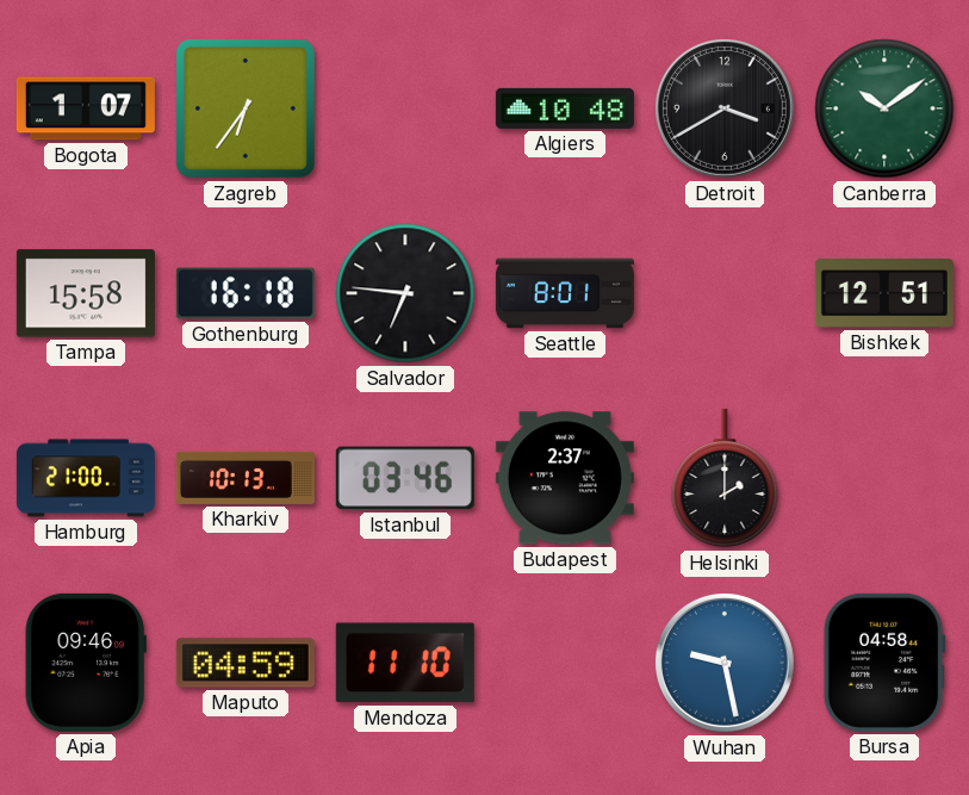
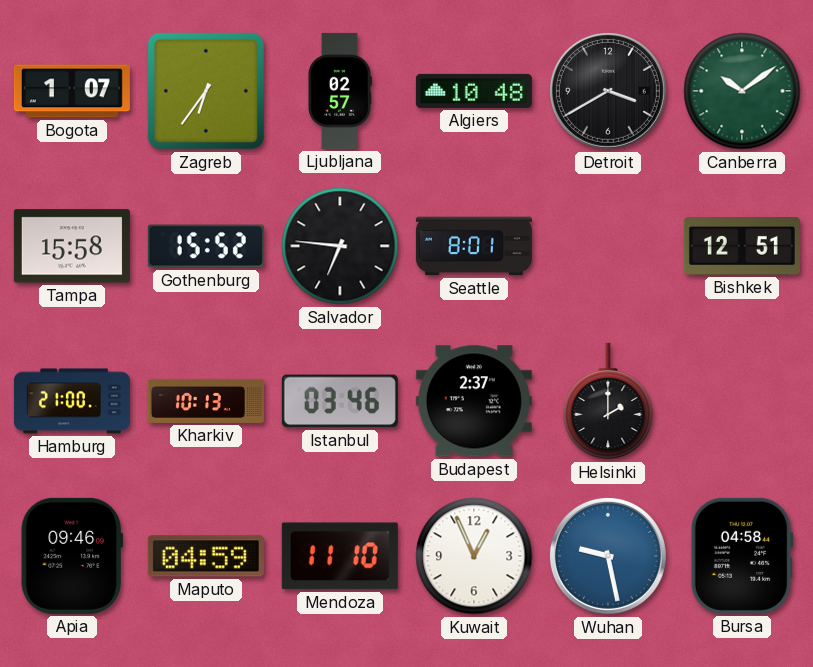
Ljubljana: none -> 02:57
Gothenburg: 16:18 -> 15:52
Kuwait: none -> 12:56
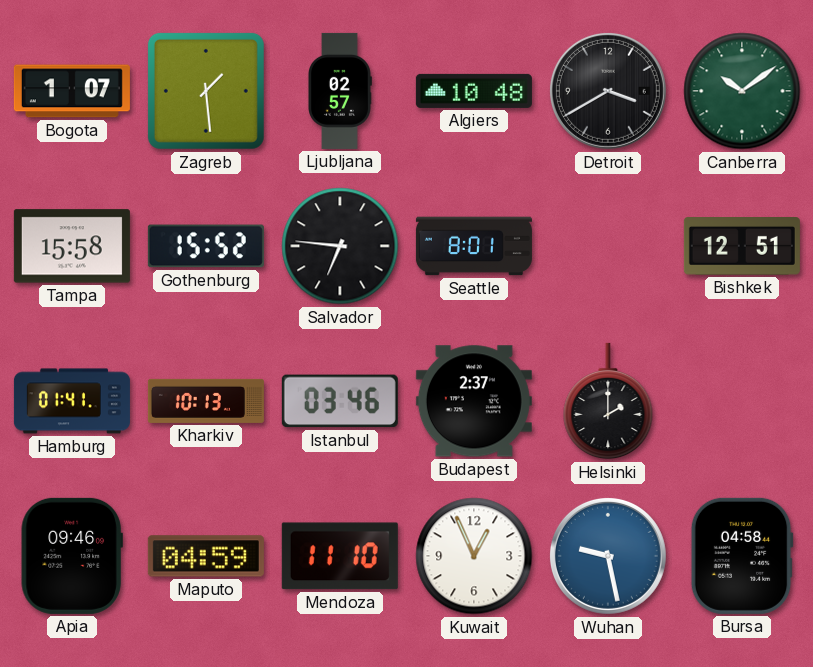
Zagreb: 6:36 -> 1:29
Hamburg: 21:00 -> 01:41
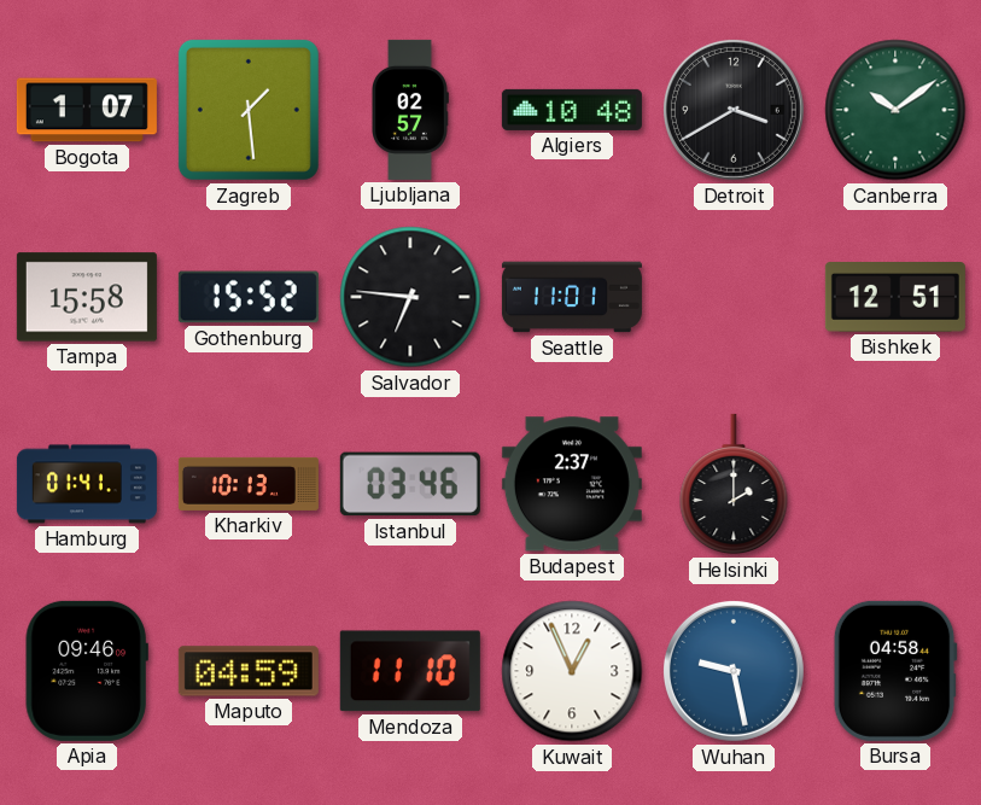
Seattle: 8:01 -> 11:01
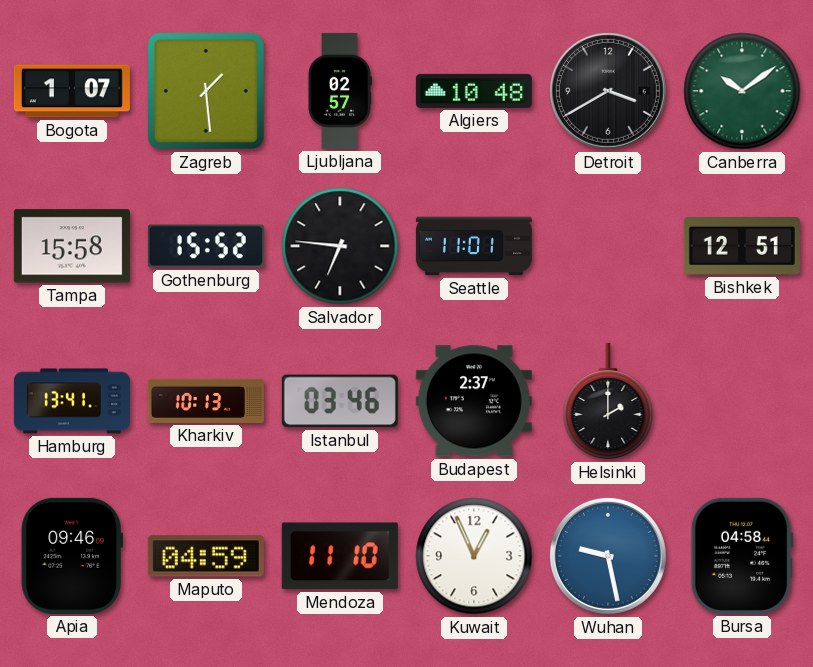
Hamburg: 01:41 -> 13:41
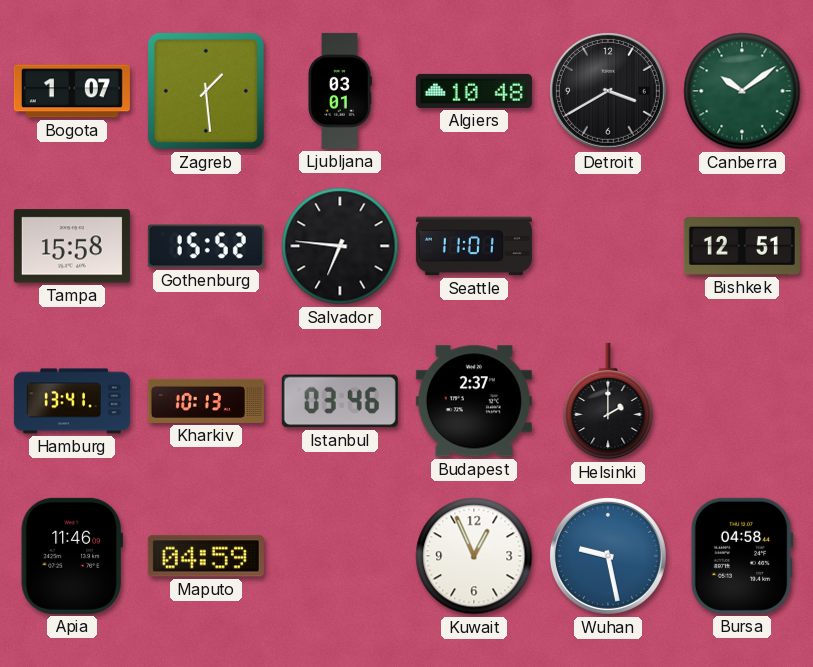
Ljubljana: 02:57 -> 03:01
Apia: 09:46 -> 11:46
Mendoza: 11:10 -> none
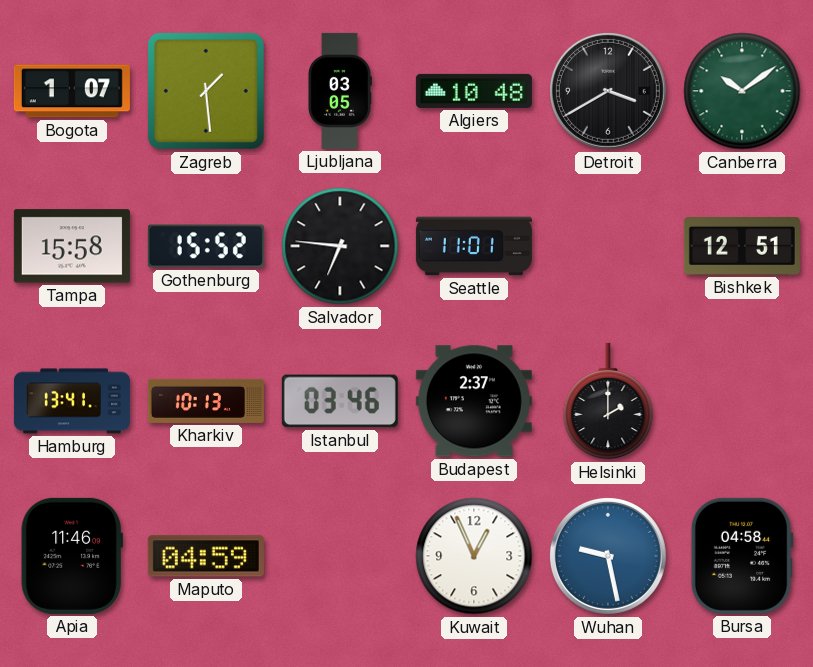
Ljubljana: 03:01 -> 03:05
